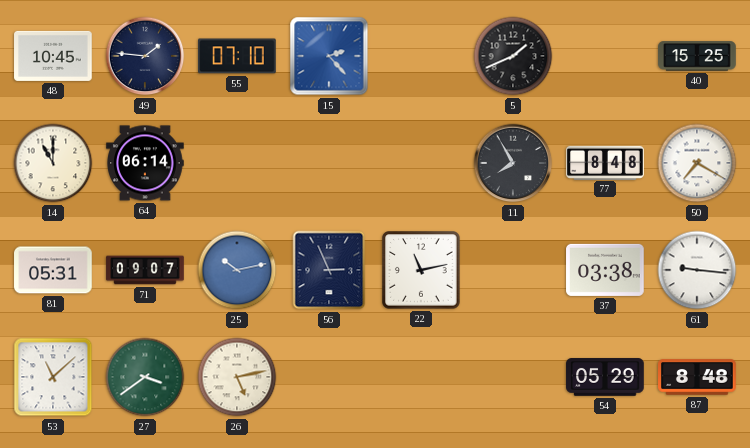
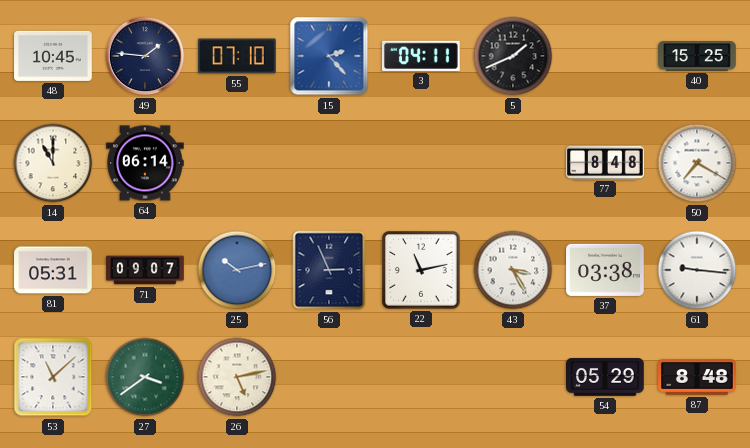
3: none -> 04:11
11: 7:55 -> none
43: none -> 3:25
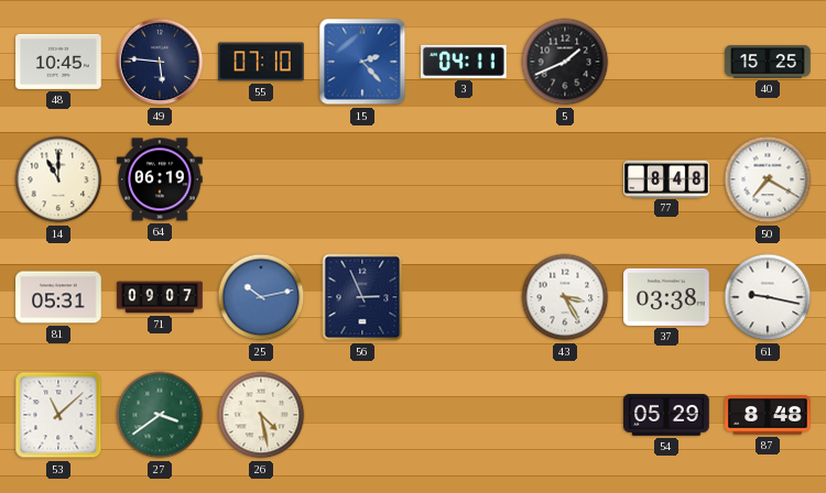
49: 1:46 -> 5:46
64: 06:14 -> 06:19
22: 11:13 -> none
61: 9:16 -> 9:17
26: 5:13 -> 4:28
